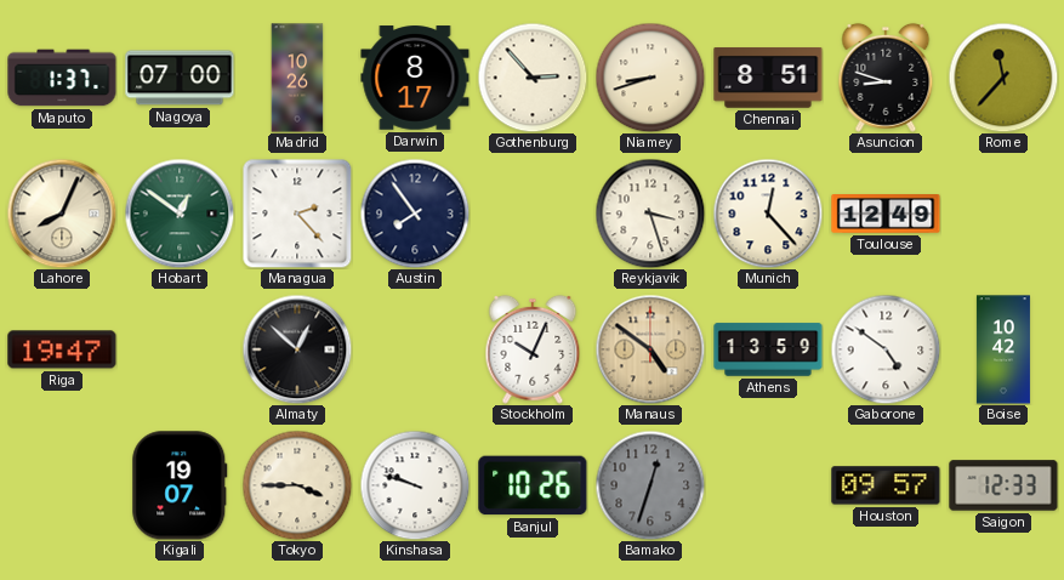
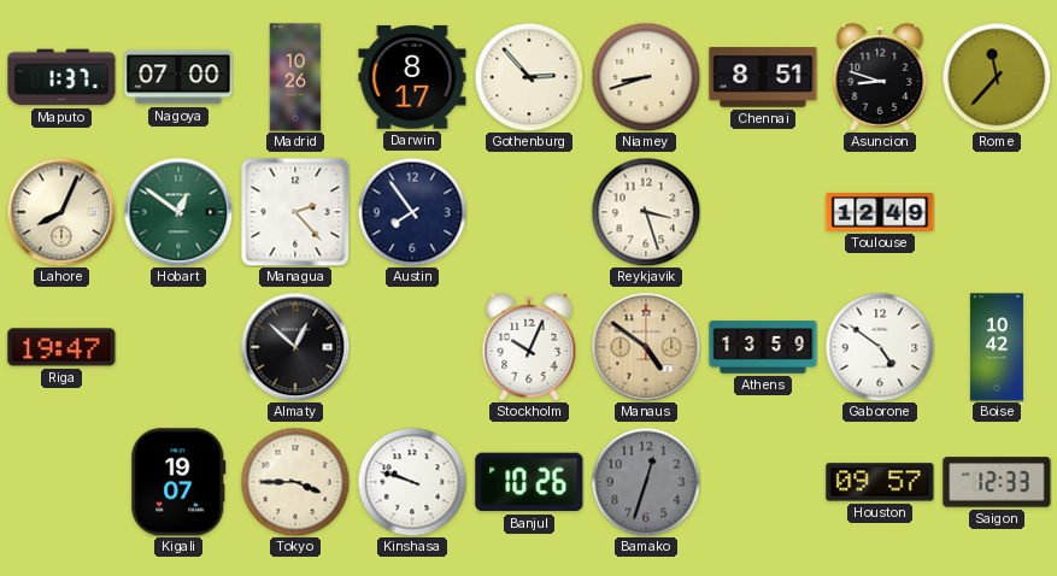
Munich: 12:23 -> none
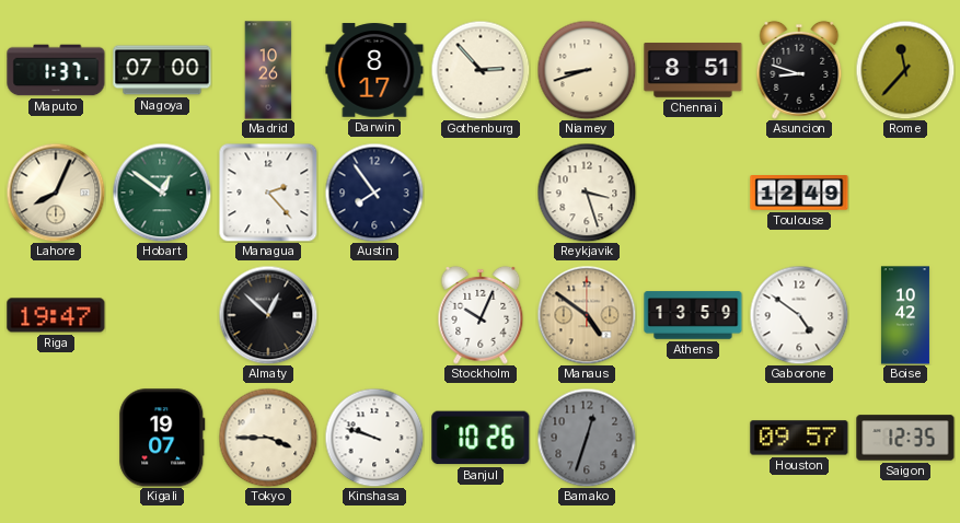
Saigon: 12:33 -> 12:35
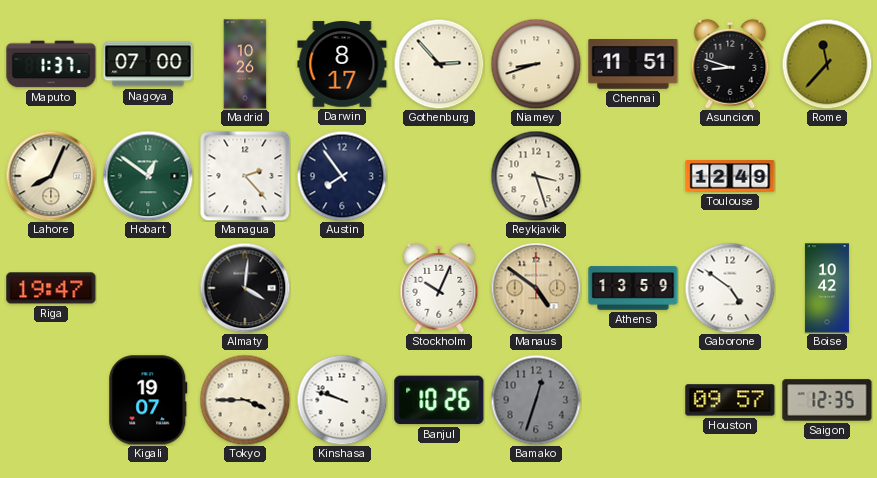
Chennai: 8:51 -> 11:51
Almaty: 12:52 -> 4:01
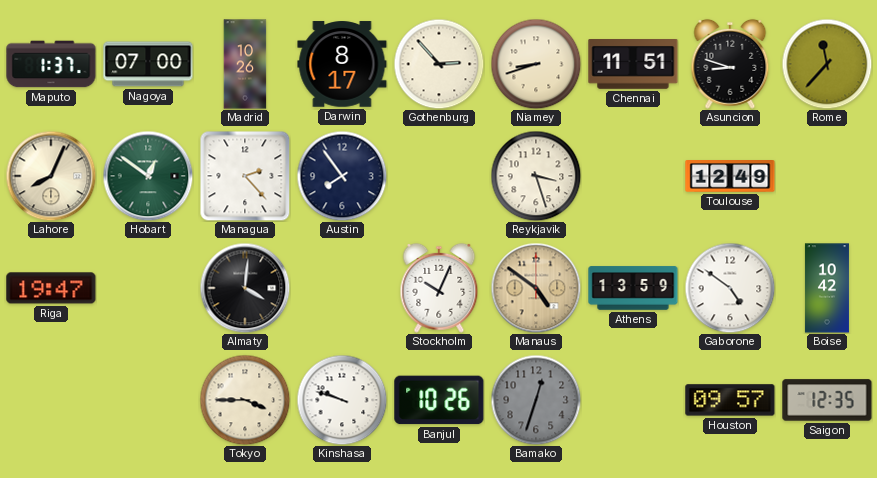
Kigali: 19:07 -> none
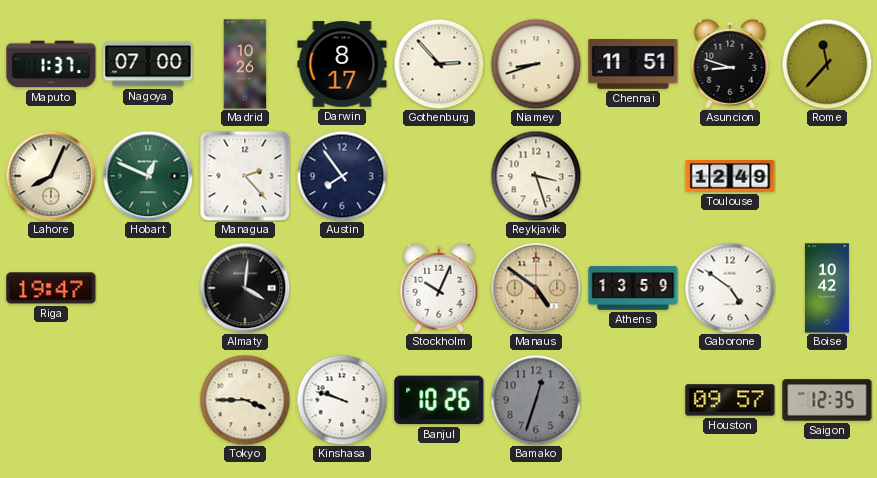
Hobart: 12:51 -> 12:49
